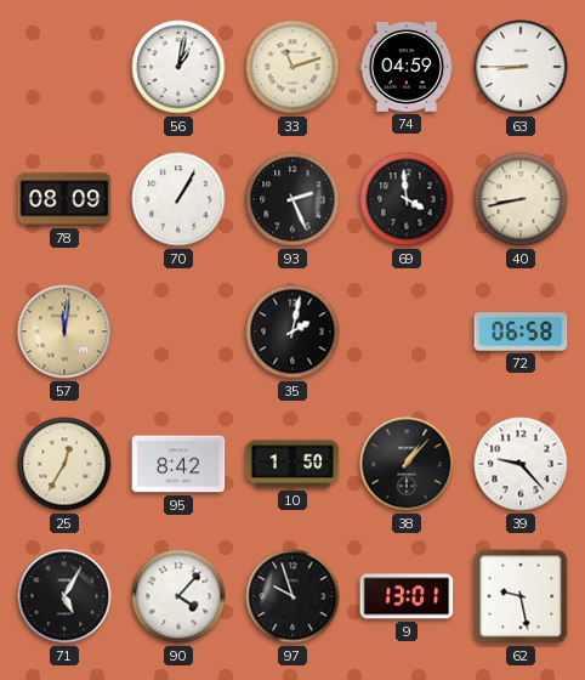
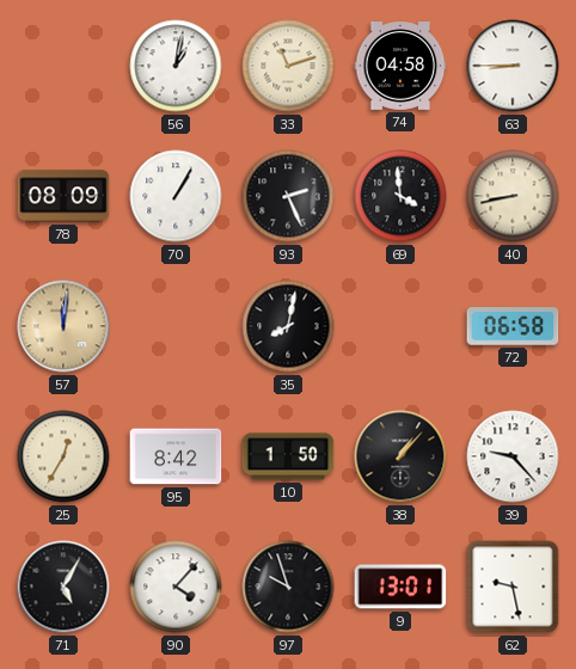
74: 04:59 -> 04:58
35: 2:02 -> 8:02
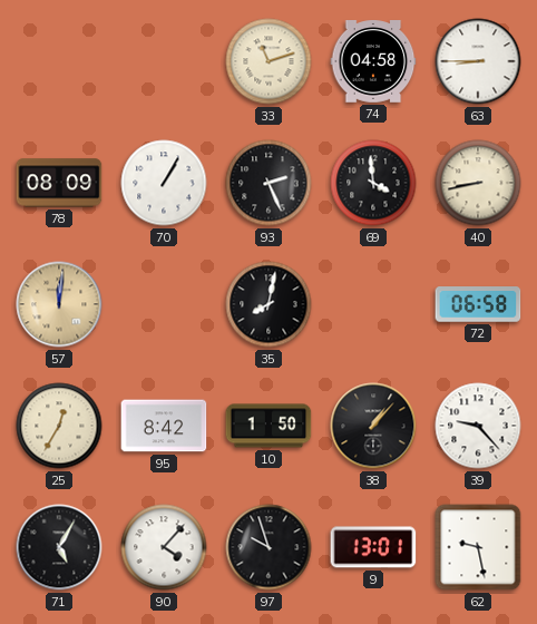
56: 1:02 -> none
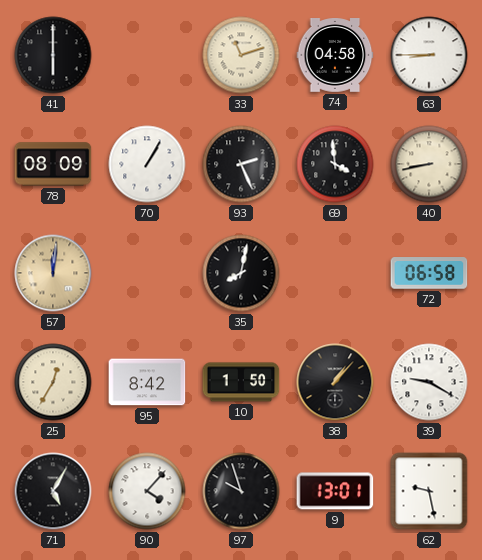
41: none -> 6:00
39: 9:23 -> 9:20
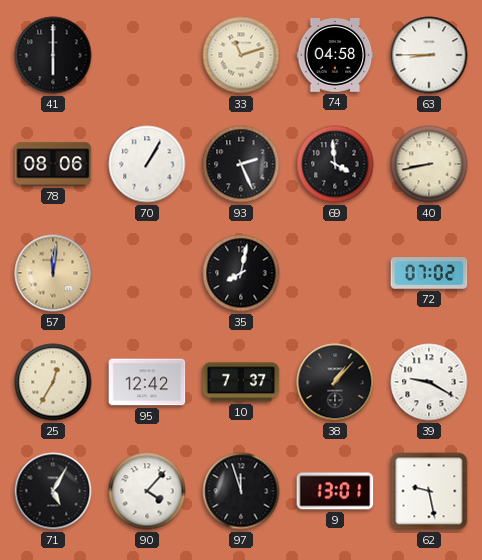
78: 08:09 -> 08:06
72: 06:58 -> 07:02
95: 8:42 -> 12:42
10: 1:50 -> 7:37
97: 9:57 -> 11:57
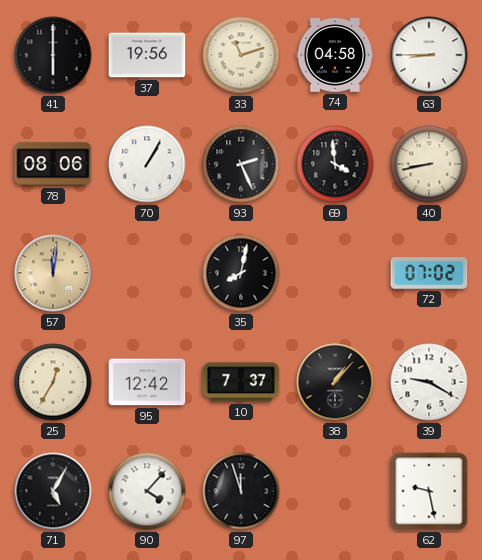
37: none -> 19:56
9: 13:01 -> none
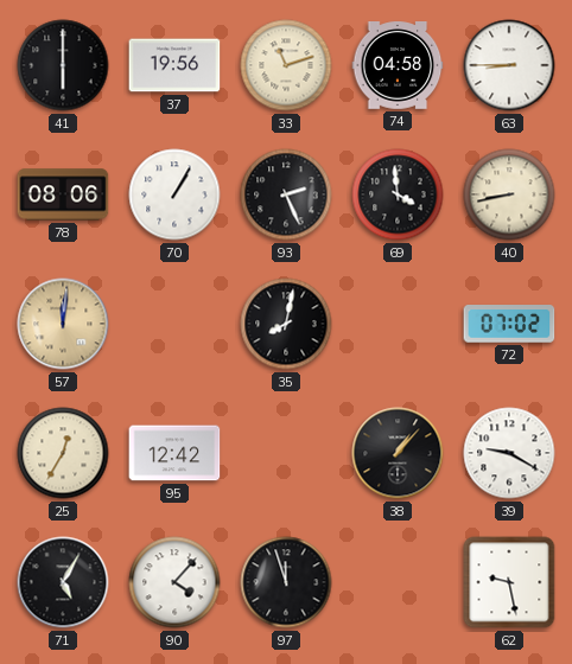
10: 7:37 -> none
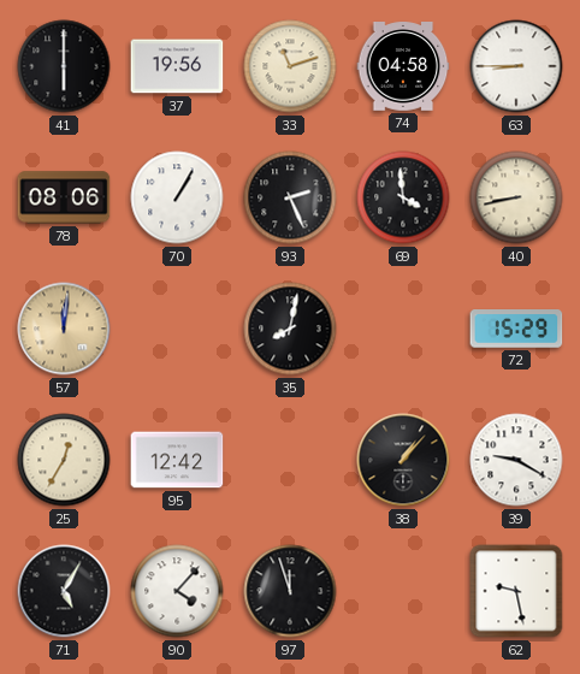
72: 07:02 -> 15:29
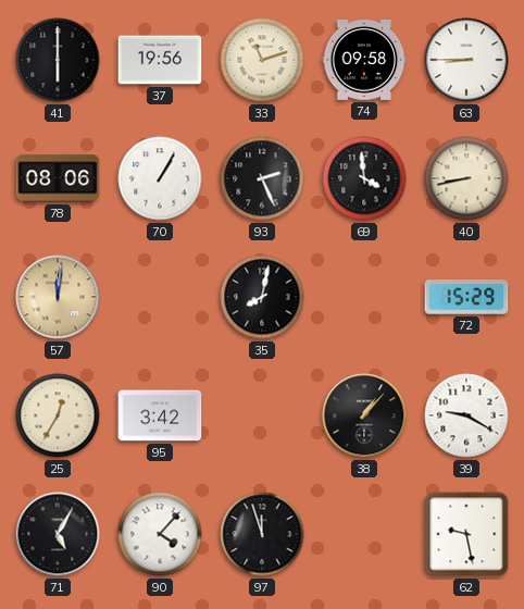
74: 04:58 -> 09:58
95: 12:42 -> 3:42
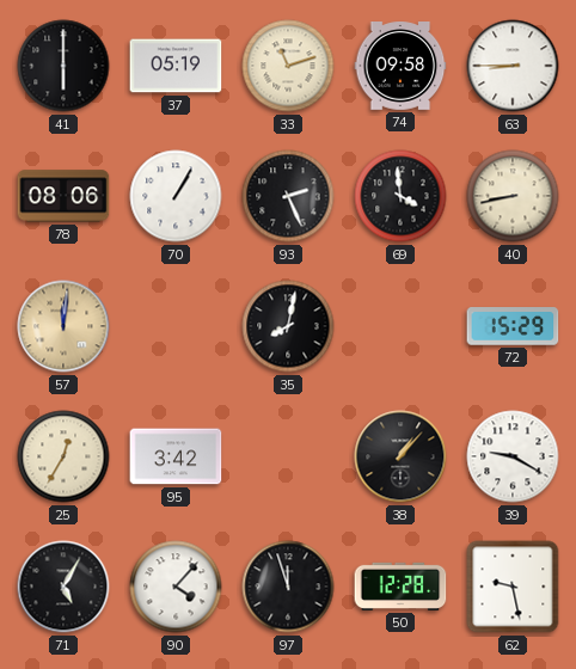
37: 19:56 -> 05:19
50: none -> 12:28
